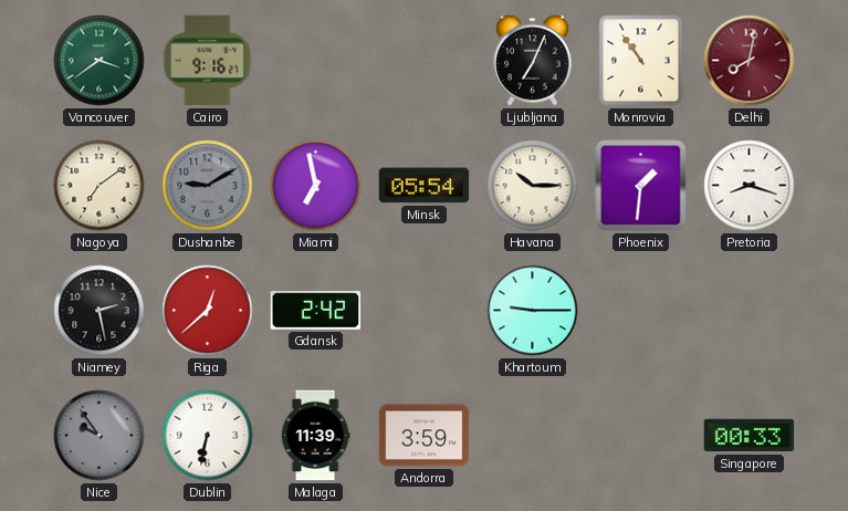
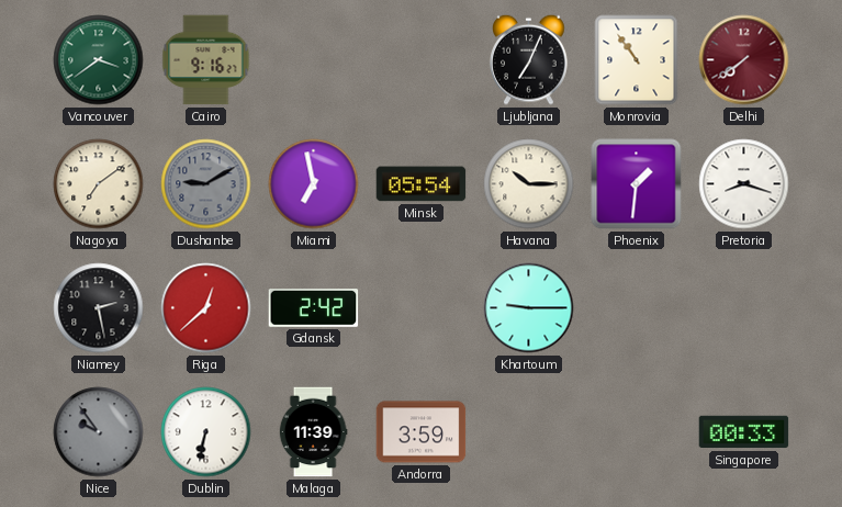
Delhi: 8:02 -> 7:39
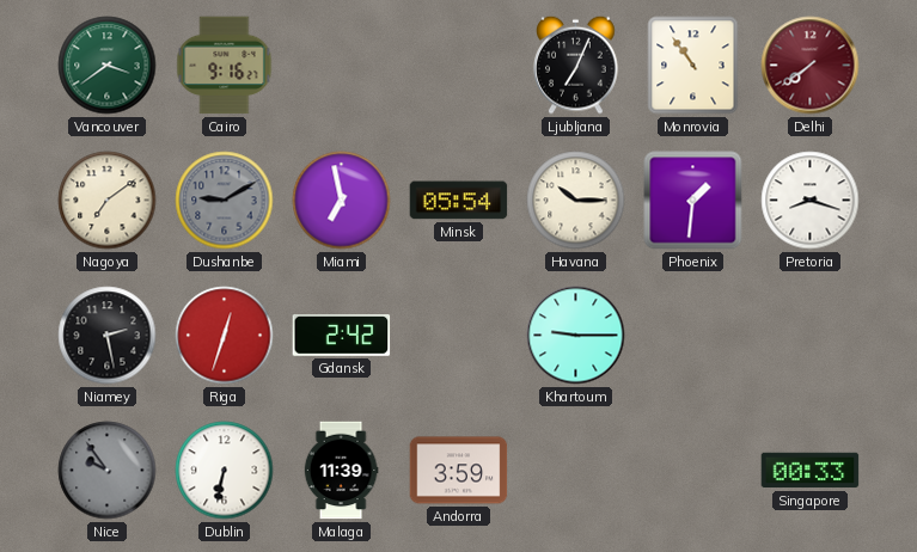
Riga: 12:38 -> 12:33
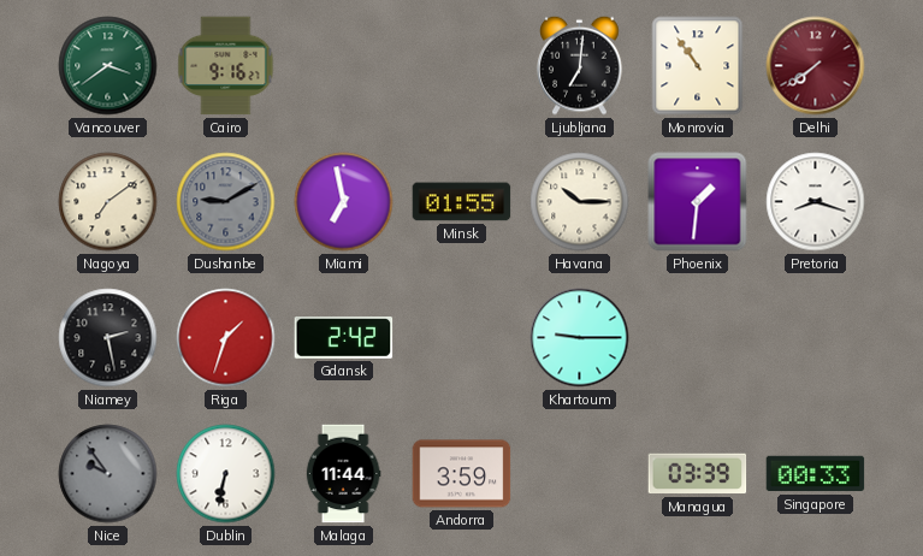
Ljubljana: 7:04 -> 7:01
Minsk: 05:54 -> 01:55
Riga: 12:33 -> 1:33
Malaga: 11:39 -> 11:44
Managua: none -> 03:39
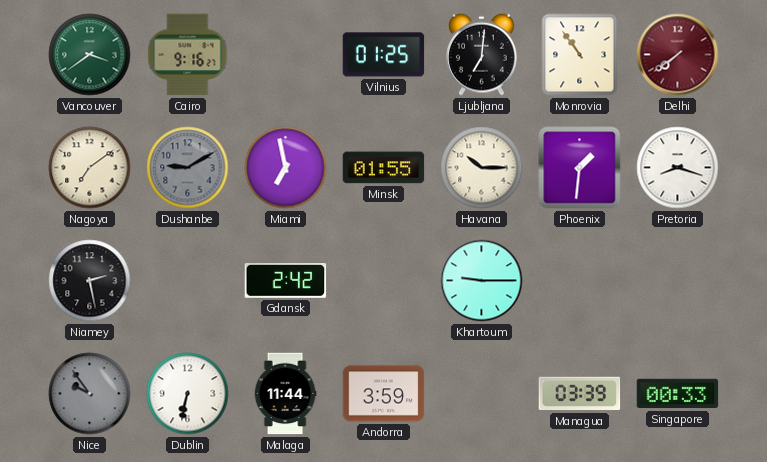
Vilnius: none -> 01:25
Riga: 1:33 -> none
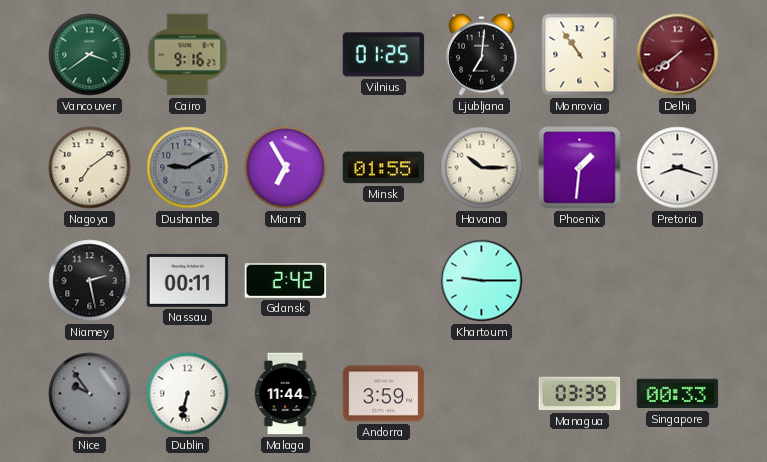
Miami: 6:58 -> 6:55
Nassau: none -> 00:11
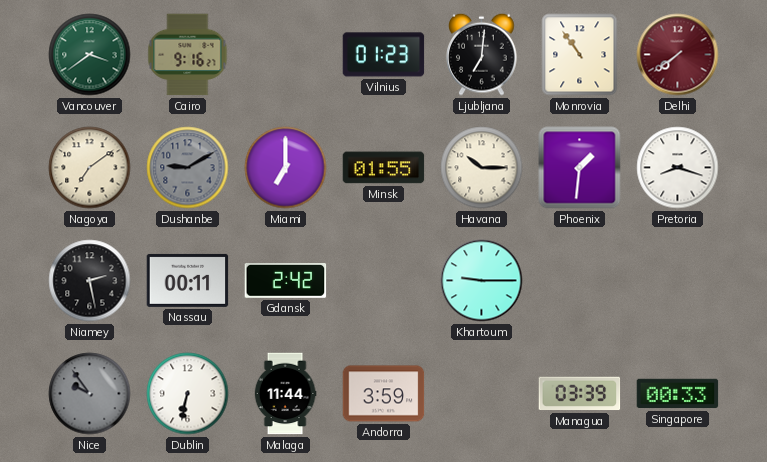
Vilnius: 01:25 -> 01:23
Miami: 6:55 -> 7:00
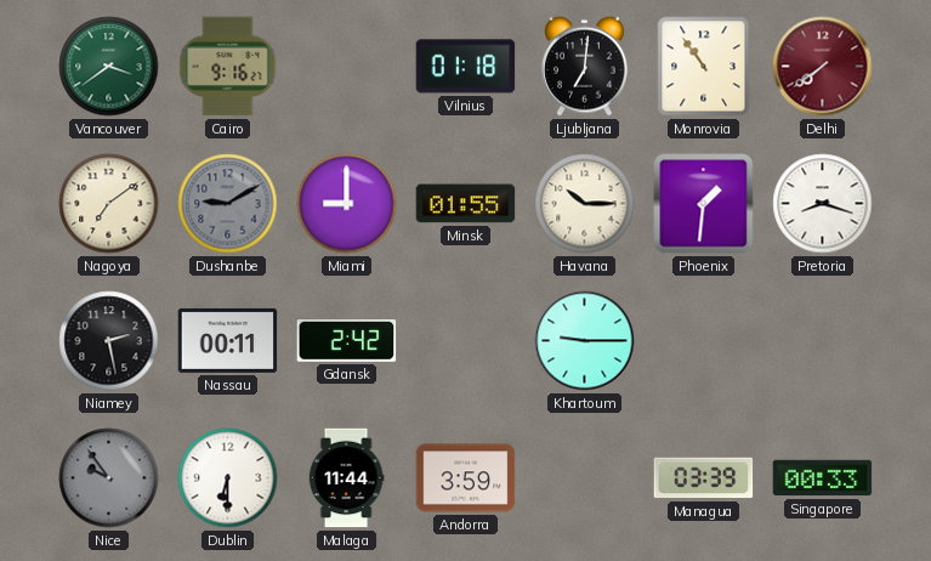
Vilnius: 01:23 -> 01:18
Miami: 7:00 -> 9:00
Dublin: 6:32 -> 6:30
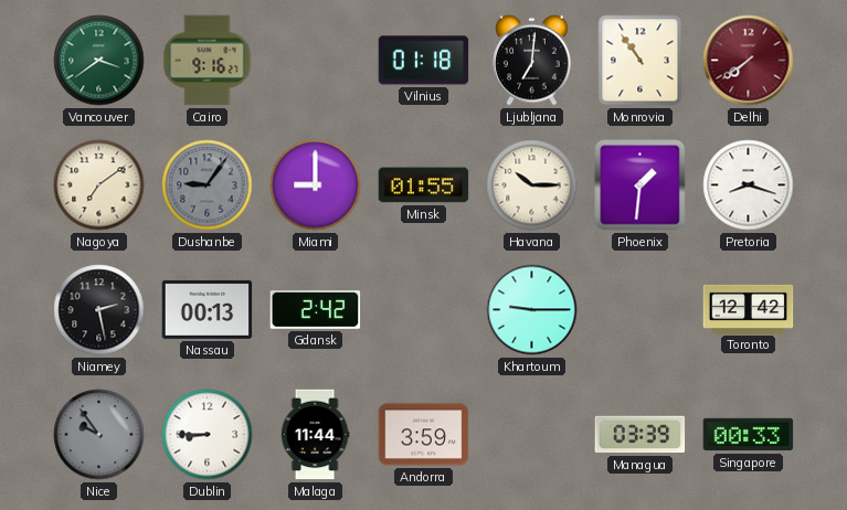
Dushanbe: 9:10 -> 9:06
Nassau: 00:11 -> 00:13
Toronto: none -> 12:42
Dublin: 6:30 -> 8:45
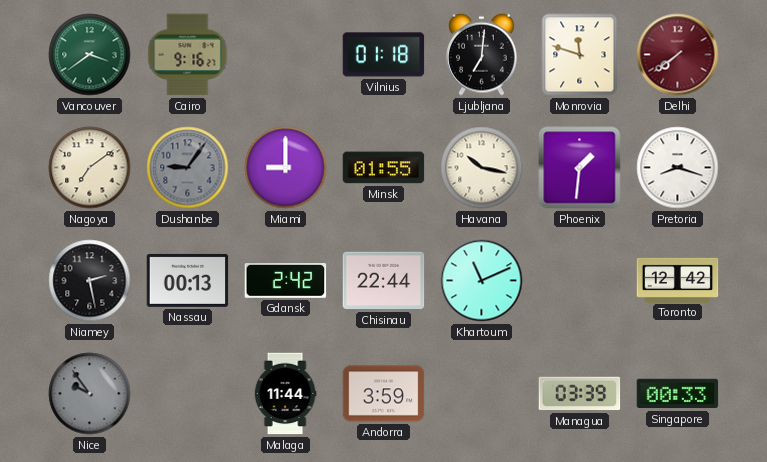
Monrovia: 10:54 -> 11:48
Havana: 10:15 -> 10:17
Chisinau: none -> 22:44
Khartoum: 9:15 -> 11:11
Dublin: 8:45 -> none
